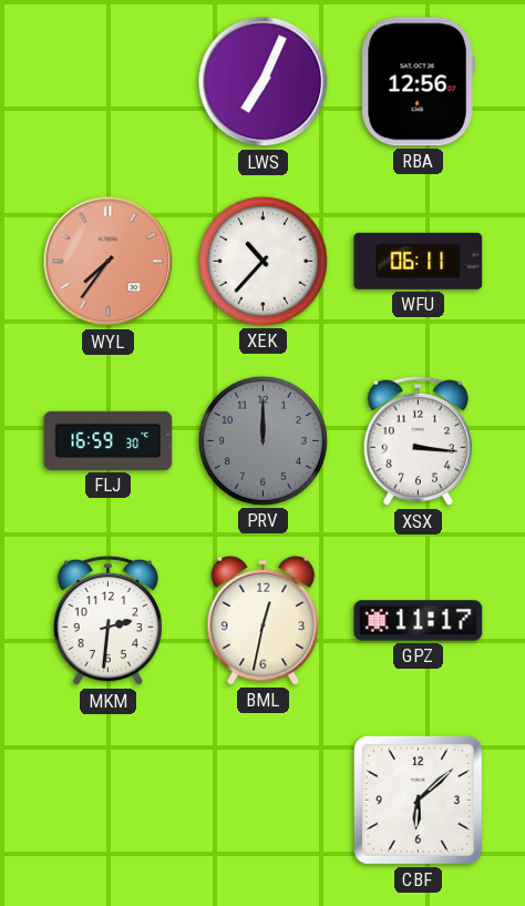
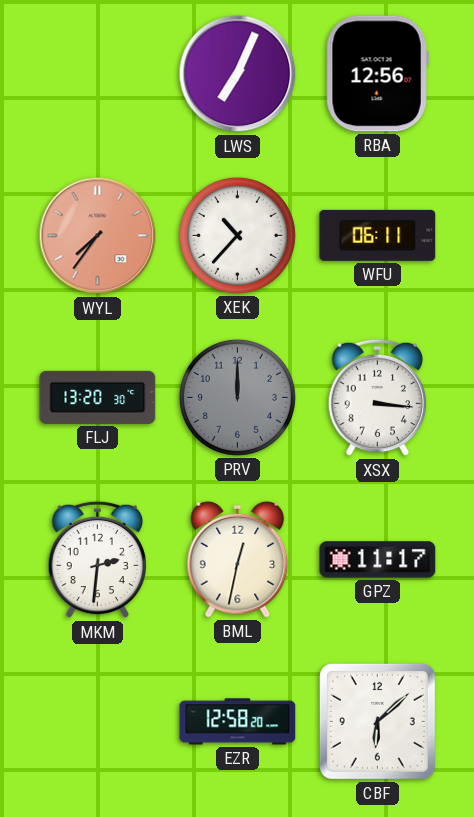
FLJ: 16:59 -> 13:20
EZR: none -> 12:58
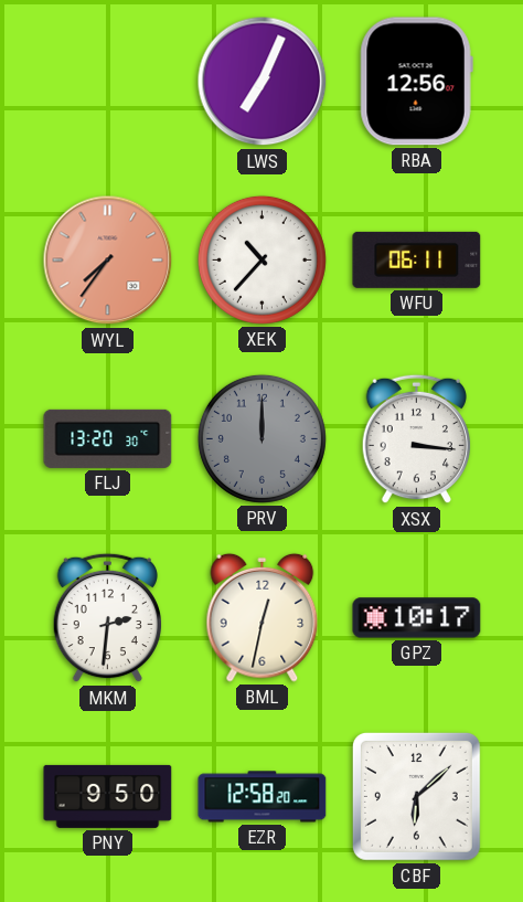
GPZ: 11:17 -> 10:17
PNY: none -> 9:50
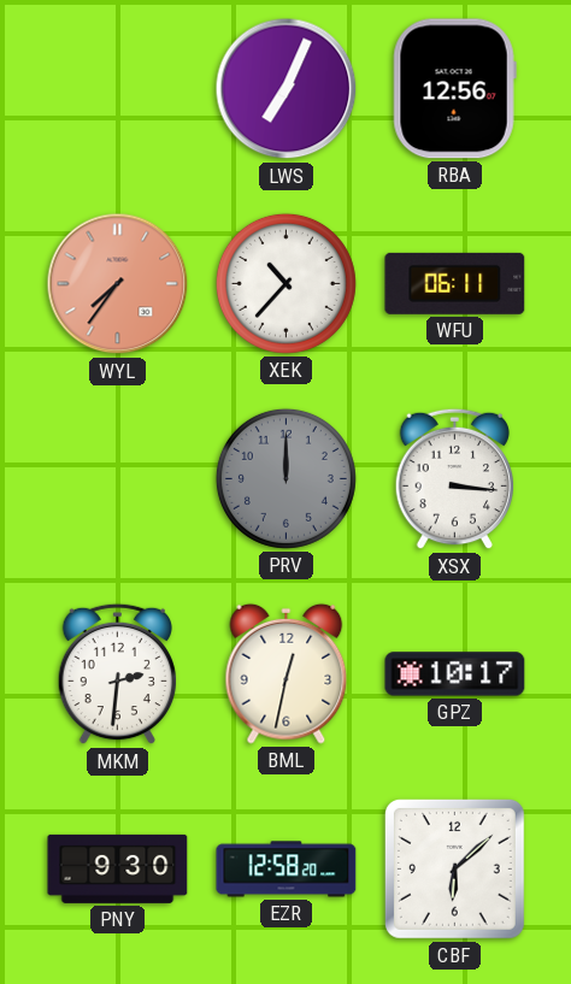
FLJ: 13:20 -> none
PNY: 9:50 -> 9:30
